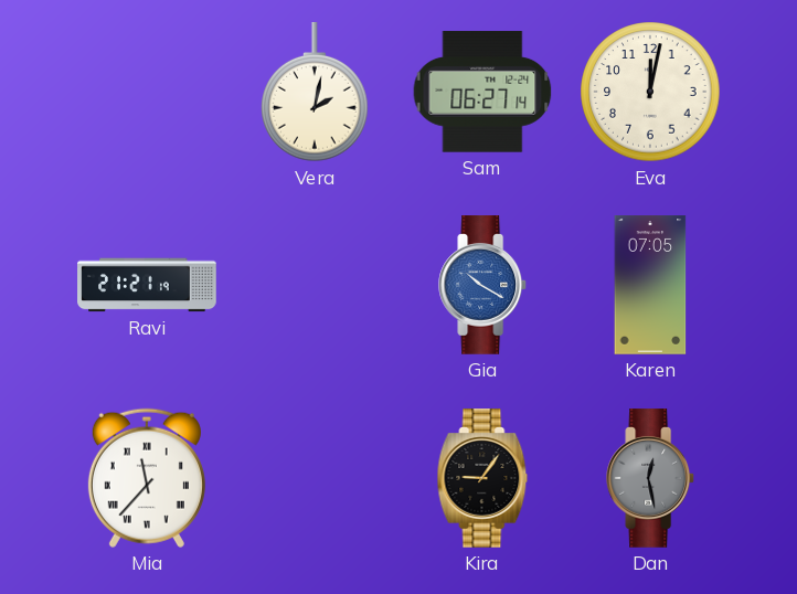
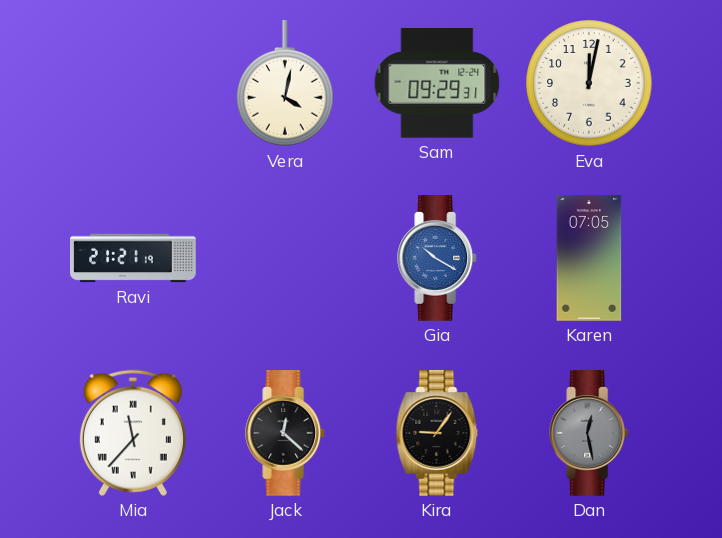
Vera: 2:02 -> 4:02
Sam: 06:27 -> 09:29
Jack: none -> 12:22
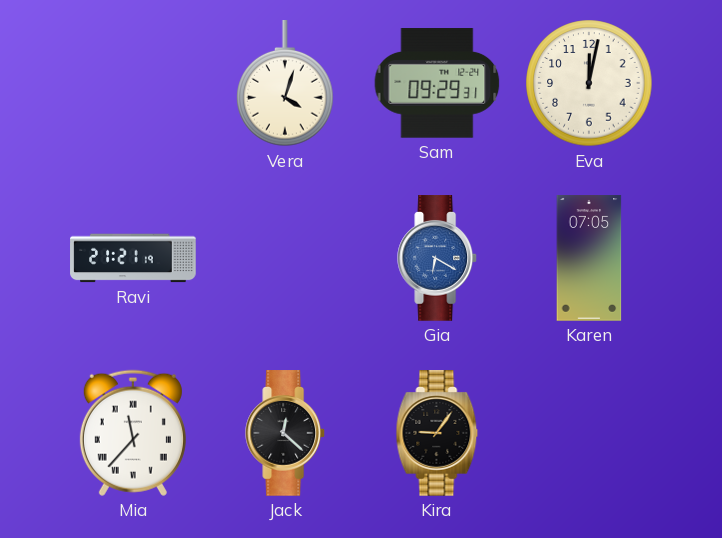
Vera: 4:02 -> 4:03
Gia: 10:20 -> 6:20
Dan: 12:28 -> none
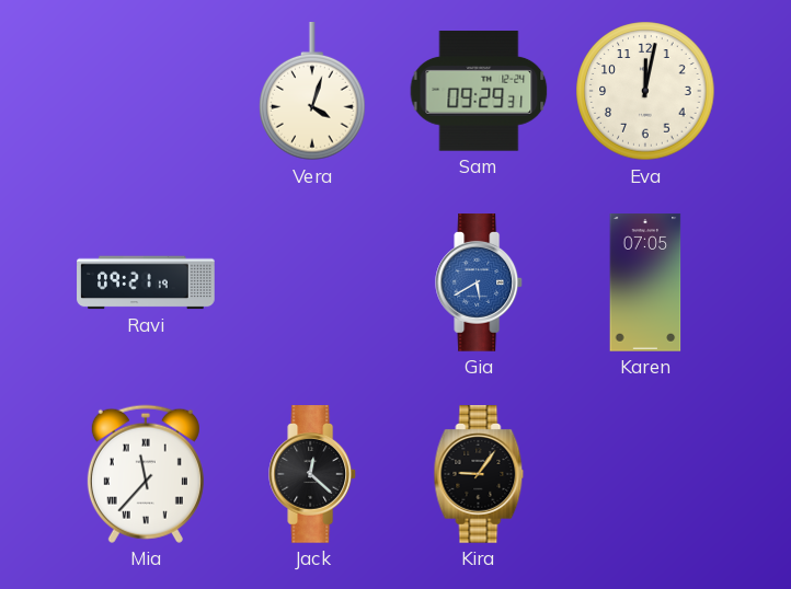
Ravi: 21:21 -> 09:21
Gia: 6:20 -> 5:40
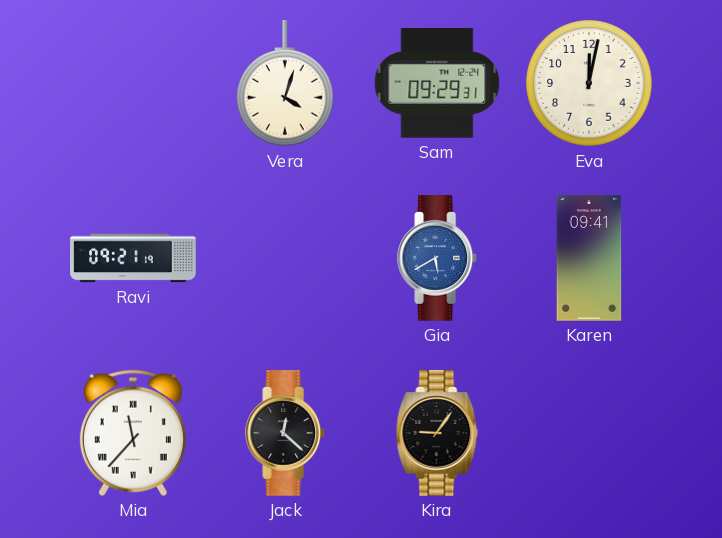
Karen: 07:05 -> 09:41
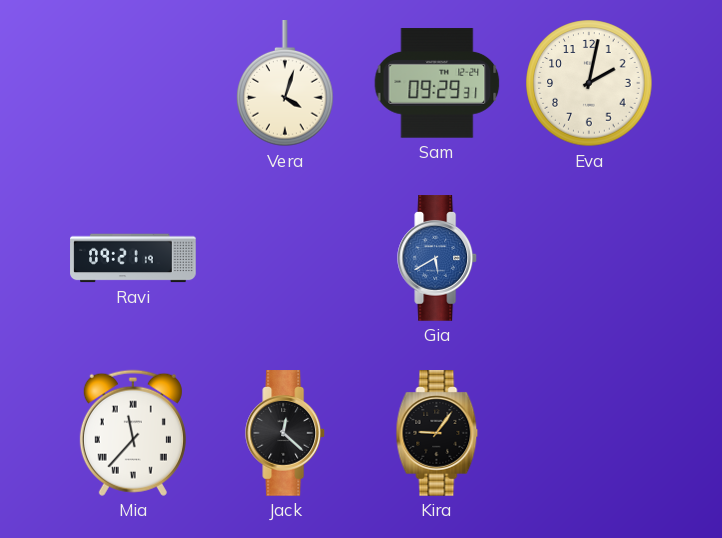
Eva: 12:02 -> 2:02
Karen: 09:41 -> none
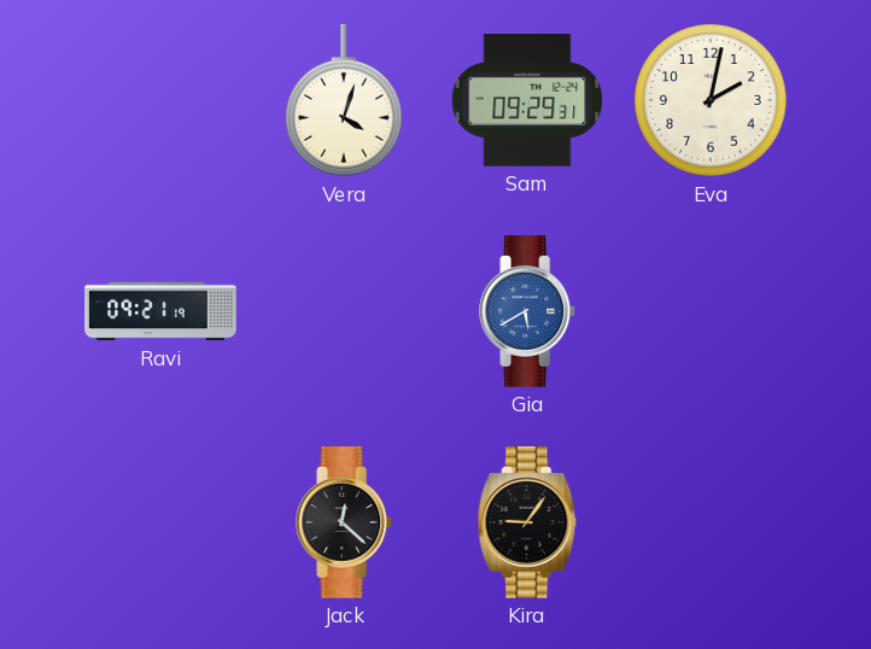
Mia: 11:37 -> none
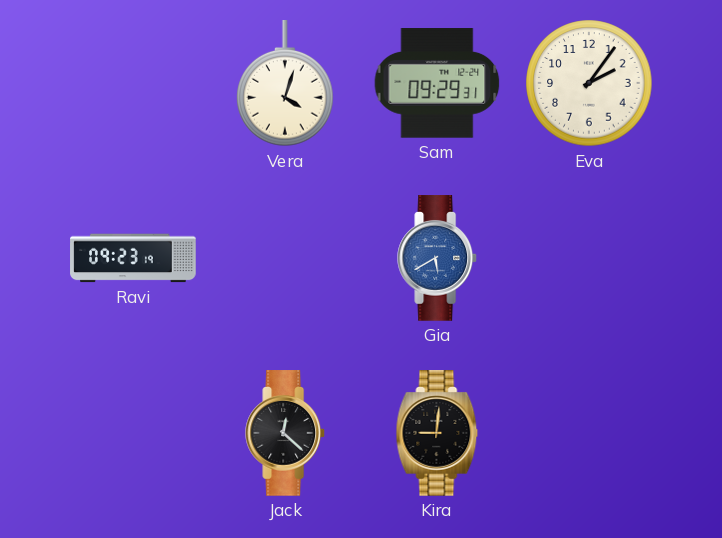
Eva: 2:02 -> 2:06
Ravi: 09:21 -> 09:23
Kira: 9:06 -> 9:01
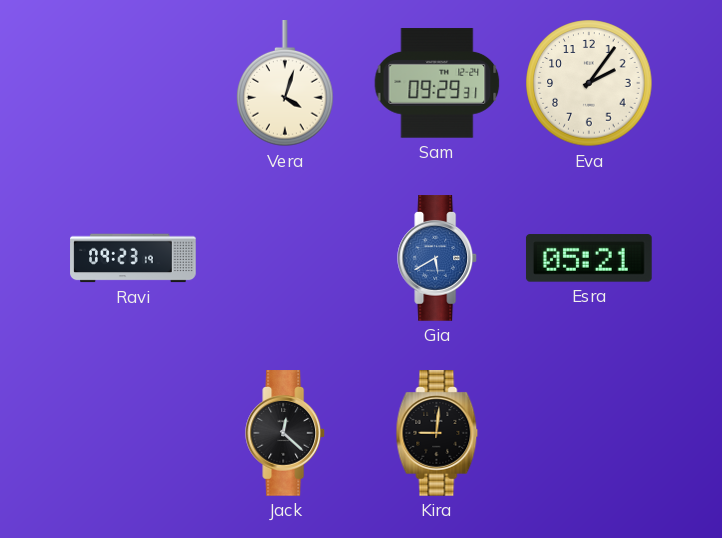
Esra: none -> 05:21
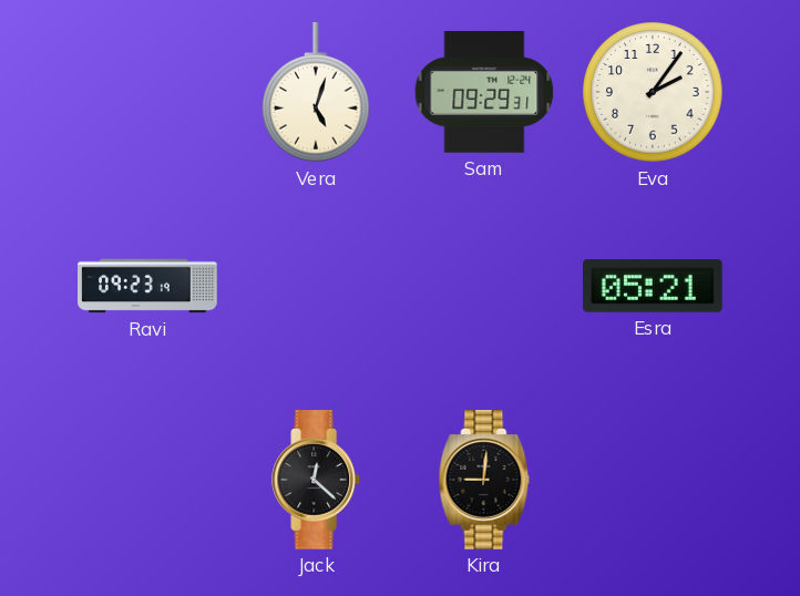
Vera: 4:03 -> 5:03
Gia: 5:40 -> none
